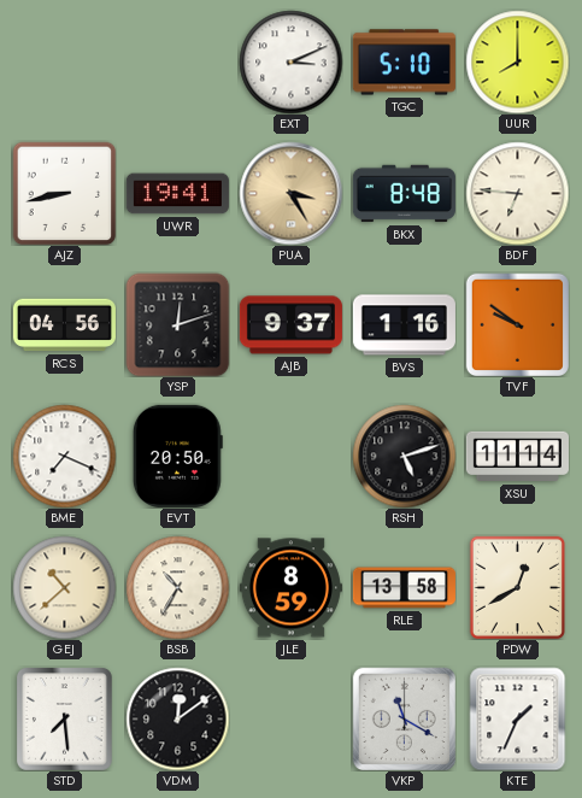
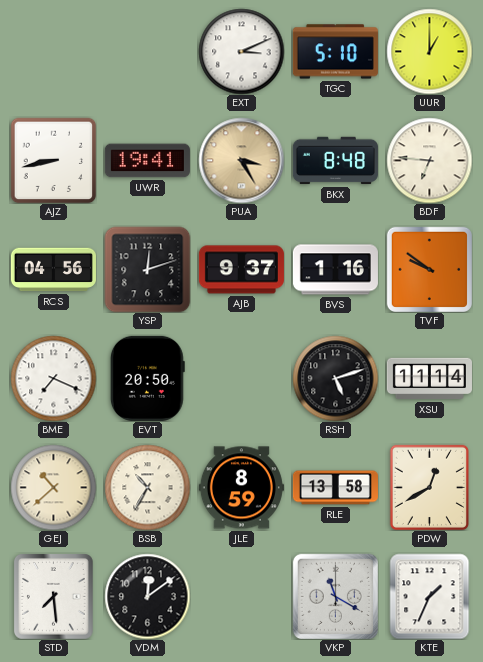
UUR: 8:00 -> 1:00
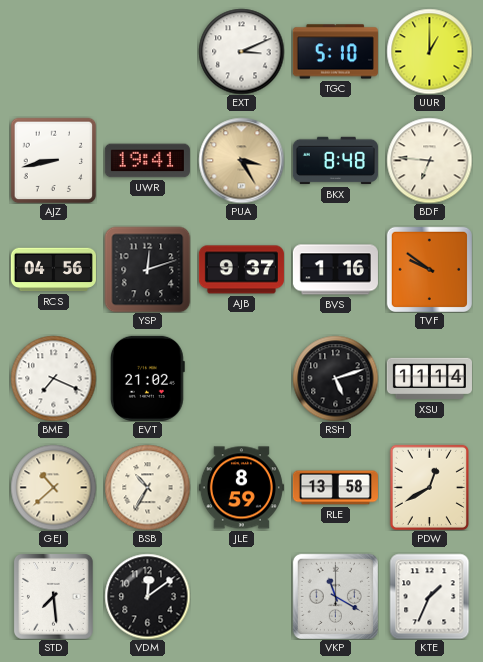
EVT: 20:50 -> 21:02
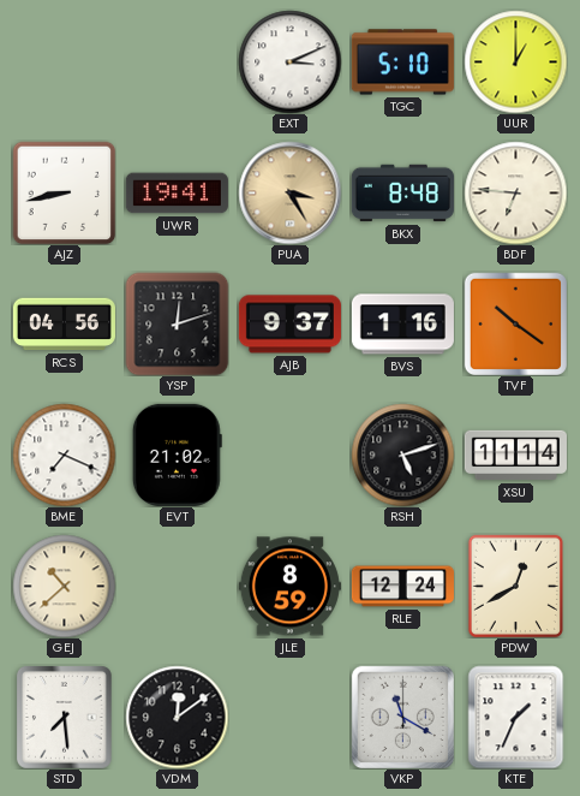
TVF: 9:51 -> 10:21
BSB: 10:35 -> none
RLE: 13:58 -> 12:24
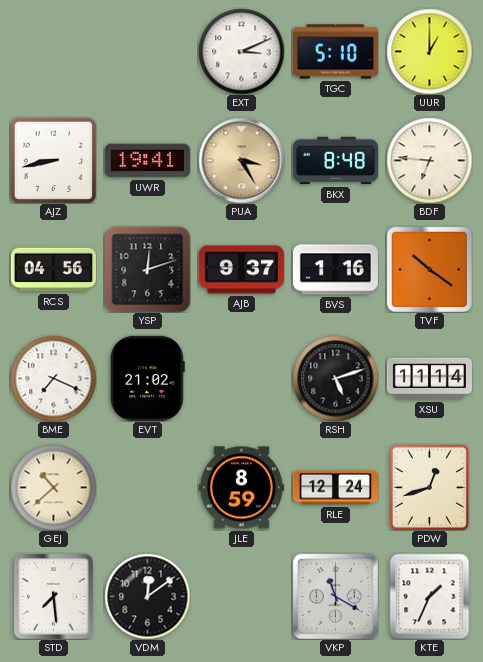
PDW: 12:40 -> 12:42
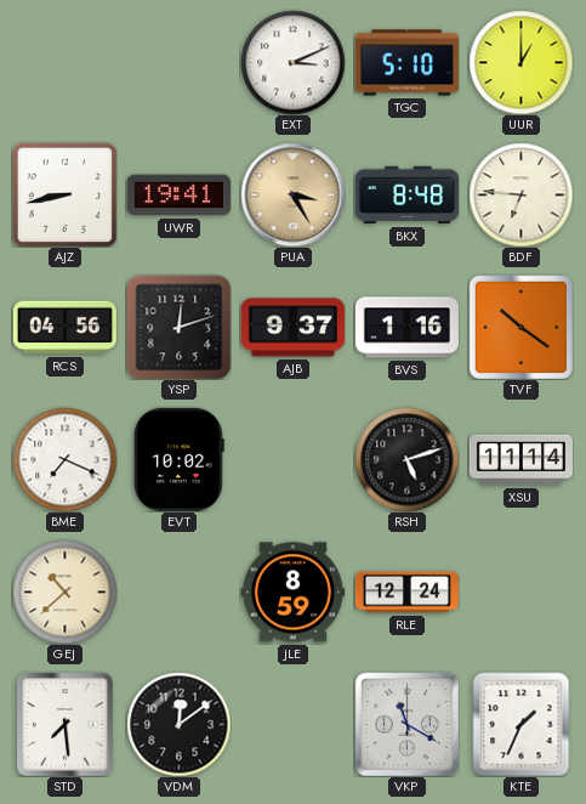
EVT: 21:02 -> 10:02
PDW: 12:42 -> none
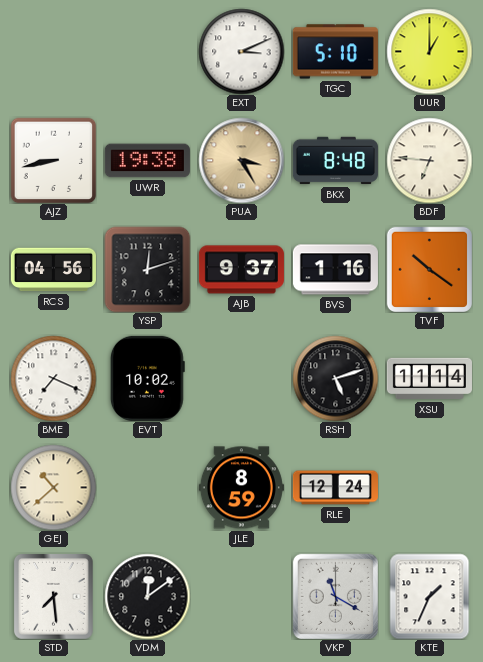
UWR: 19:41 -> 19:38
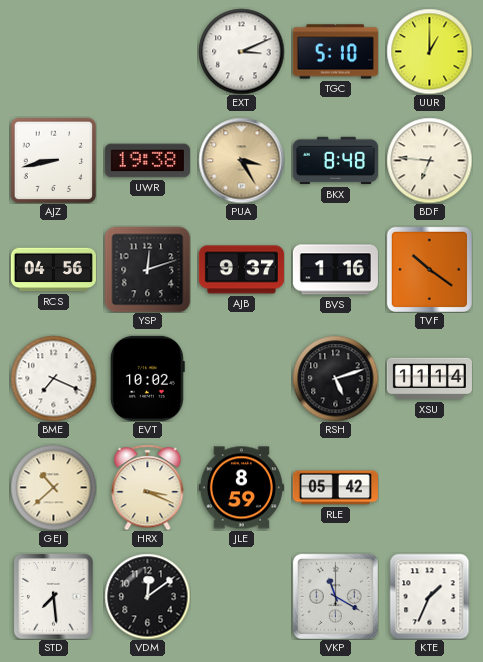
HRX: none -> 3:19
RLE: 12:24 -> 05:42
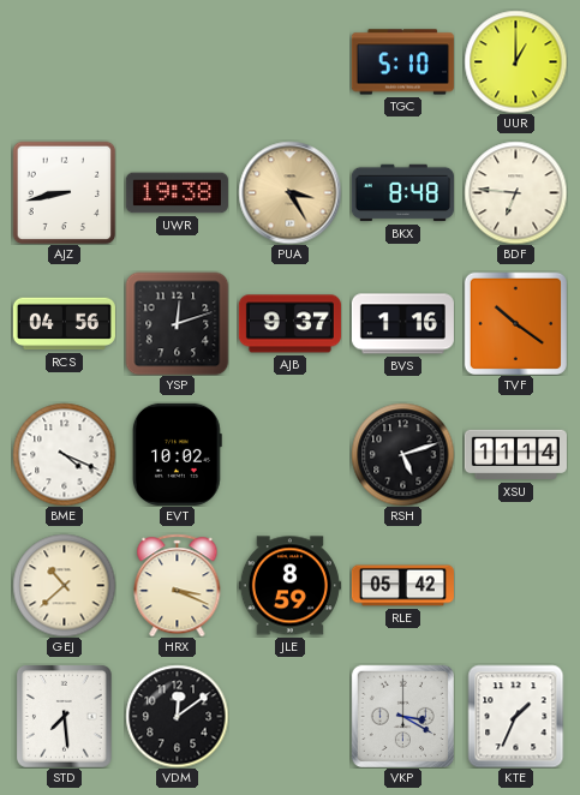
EXT: 3:11 -> none
BME: 7:19 -> 4:19
VKP: 11:20 -> 3:20
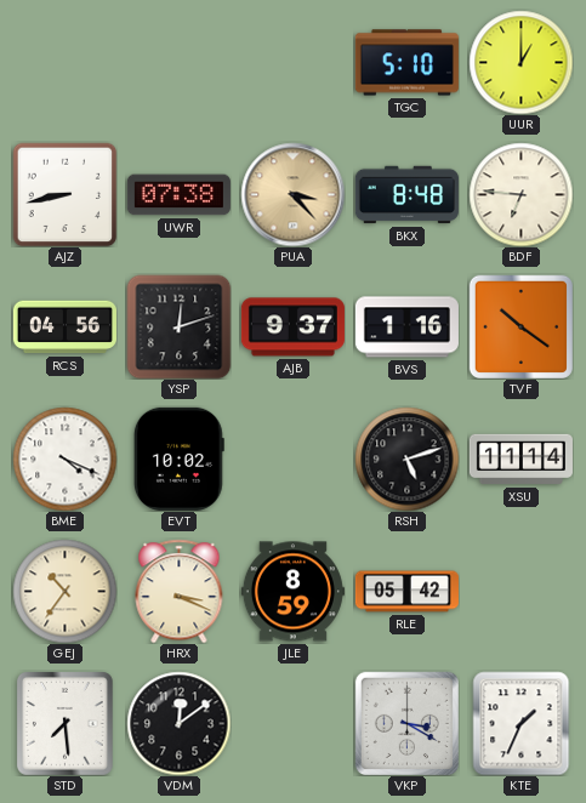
UWR: 19:38 -> 07:38
PUA: 3:25 -> 3:23
GEJ: 10:38 -> 10:36
